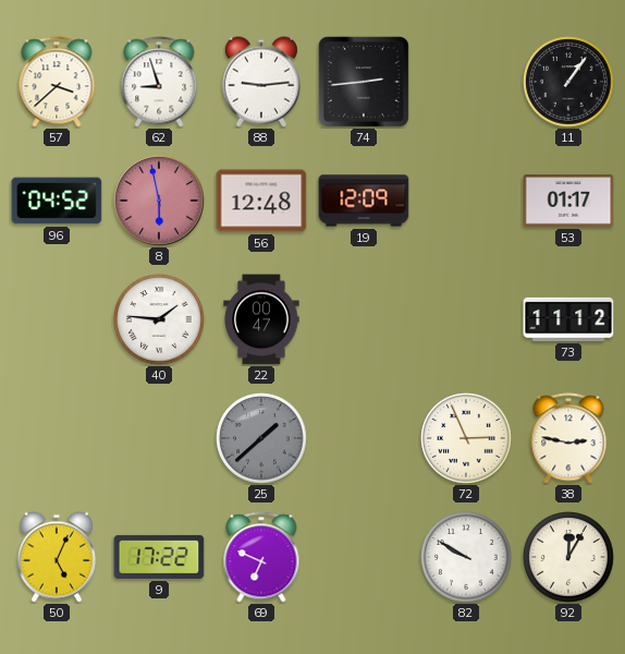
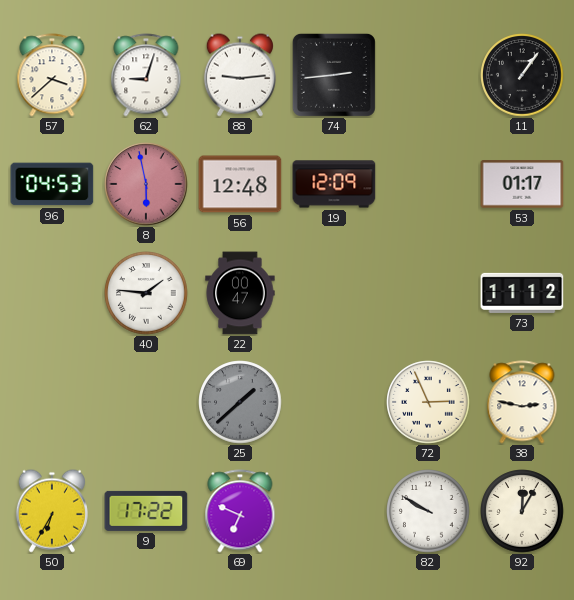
62: 8:57 -> 9:03
96: 04:52 -> 04:53
50: 5:04 -> 6:35
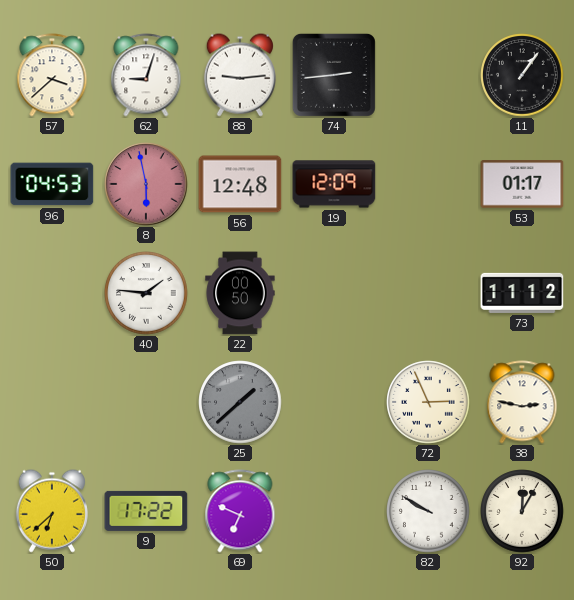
22: 00:47 -> 00:50
50: 6:35 -> 6:38
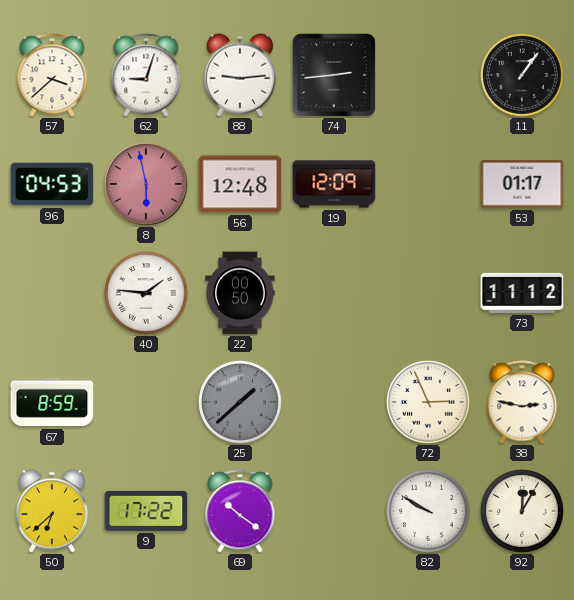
67: none -> 8:59
69: 6:49 -> 10:21
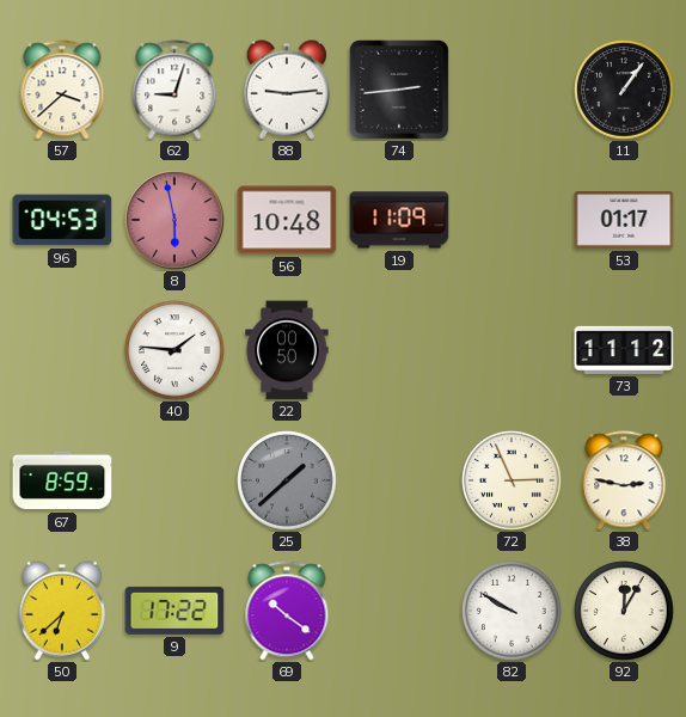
56: 12:48 -> 10:48
19: 12:09 -> 11:09
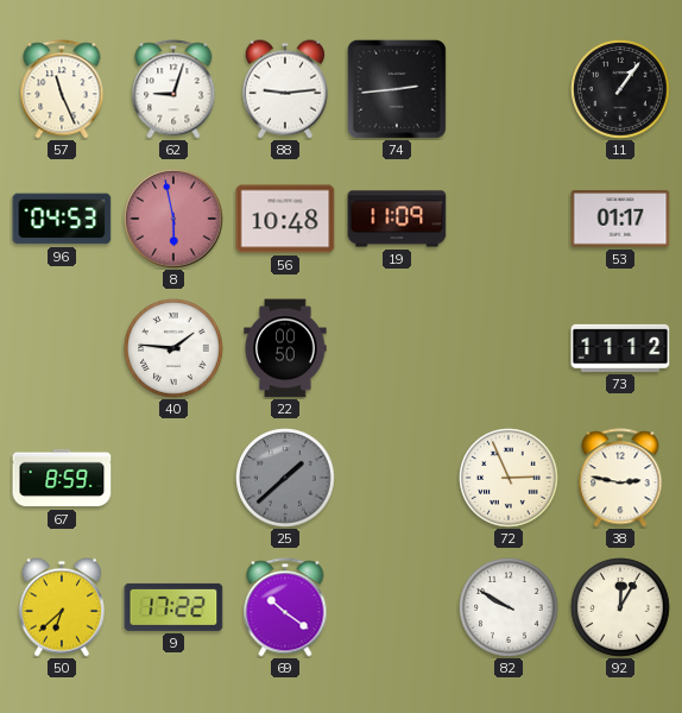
57: 3:38 -> 11:26
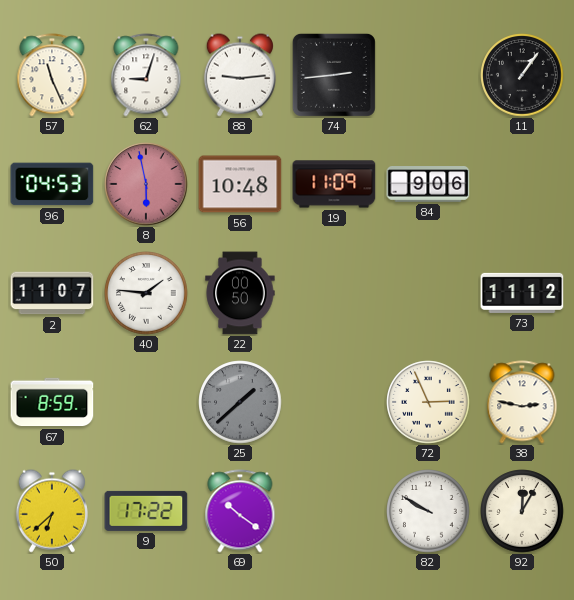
84: none -> 9:06
53: 01:17 -> none
2: none -> 11:07
